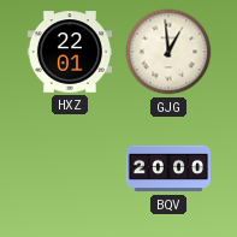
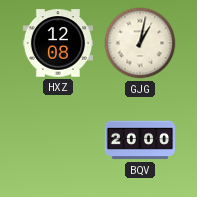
HXZ: 22:01 -> 12:08
GJG: 12:59 -> 1:02
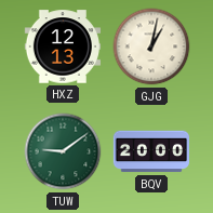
HXZ: 12:08 -> 12:13
TUW: none -> 9:09
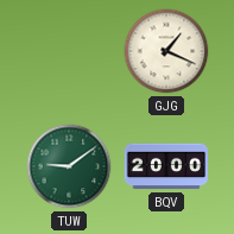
HXZ: 12:13 -> none
GJG: 1:02 -> 1:19
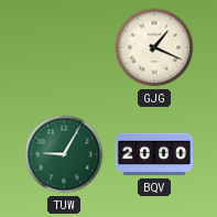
TUW: 9:09 -> 9:05
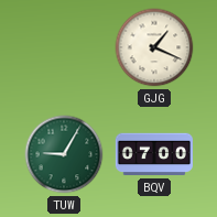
BQV: 20:00 -> 07:00
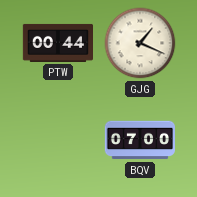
PTW: none -> 00:44
TUW: 9:05 -> none
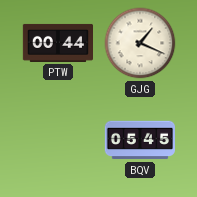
BQV: 07:00 -> 05:45
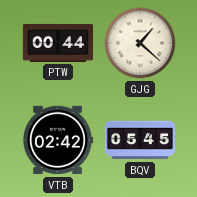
GJG: 1:19 -> 1:22
VTB: none -> 02:42
